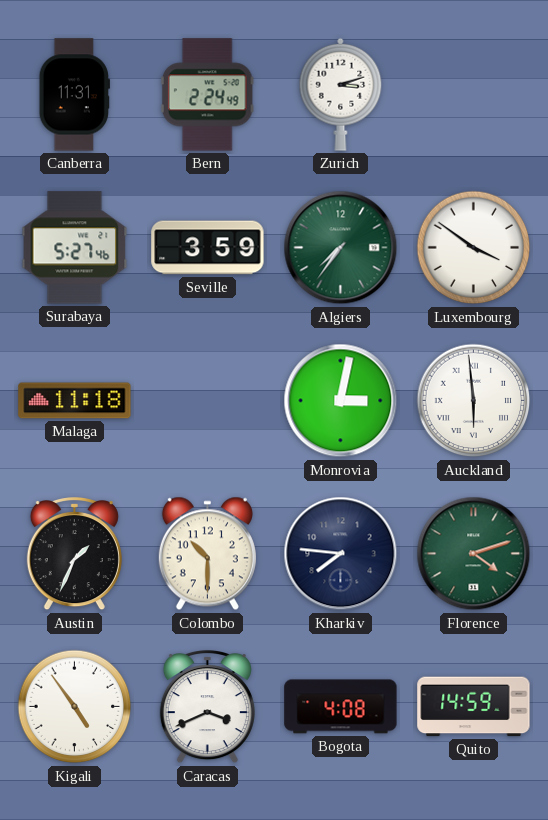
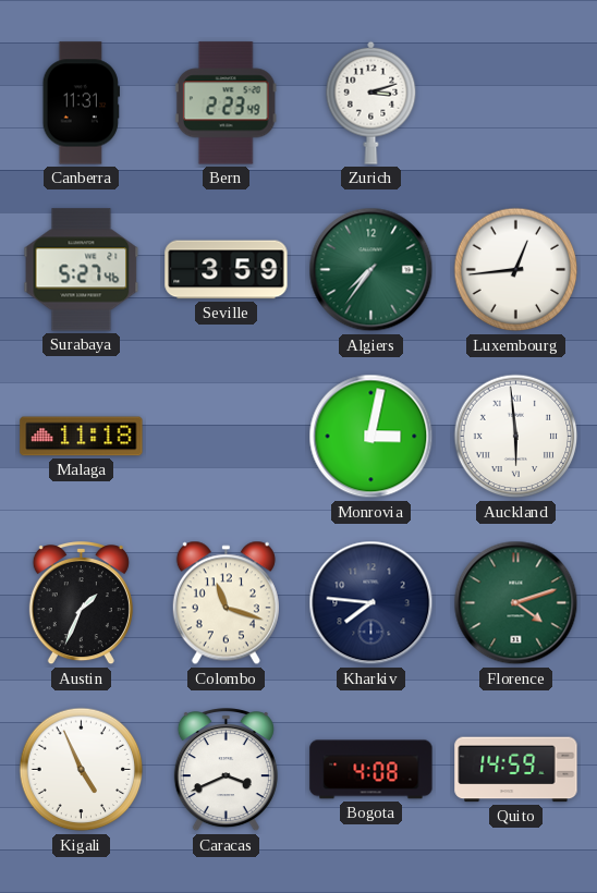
Bern: 2:24 -> 2:23
Luxembourg: 3:51 -> 12:44
Colombo: 10:30 -> 11:18
Kigali: 4:54 -> 4:56
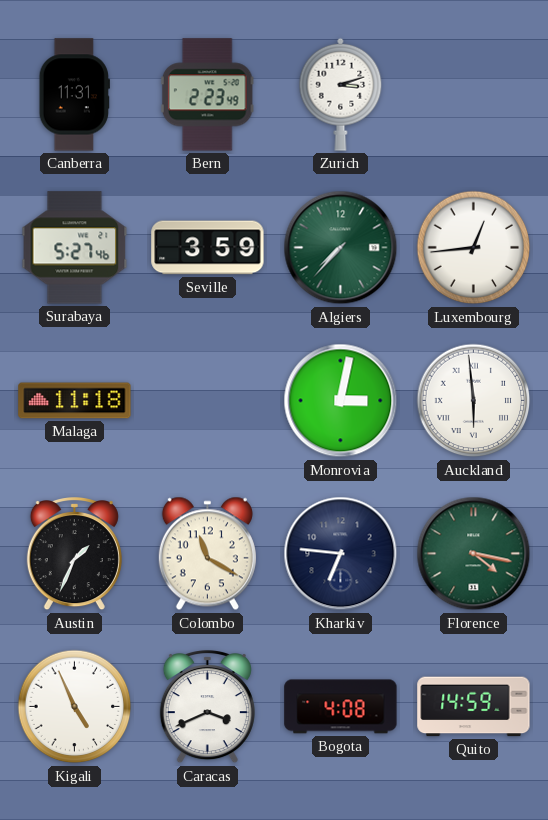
Algiers: 7:36 -> 7:37
Colombo: 11:18 -> 11:20
Kharkiv: 7:46 -> 6:46
Florence: 4:12 -> 4:17
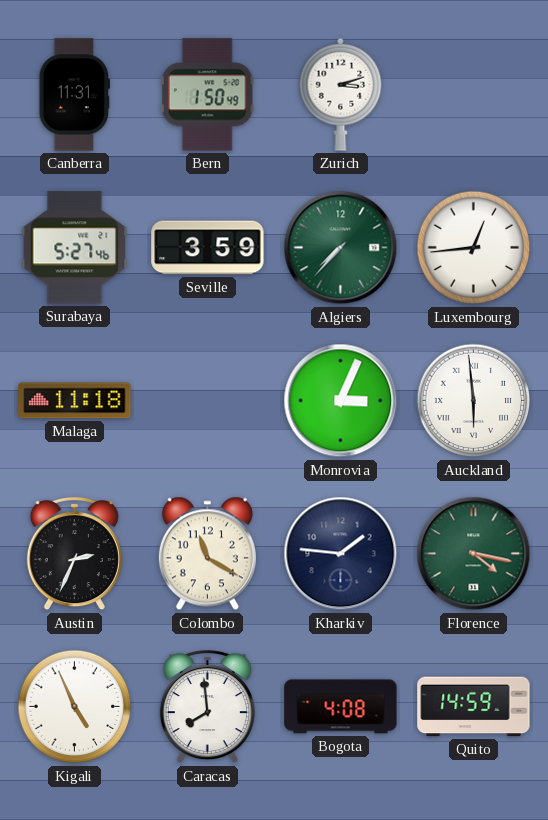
Bern: 2:23 -> 1:50
Monrovia: 3:02 -> 3:04
Austin: 1:34 -> 2:34
Kharkiv: 6:46 -> 1:46
Caracas: 3:41 -> 7:59
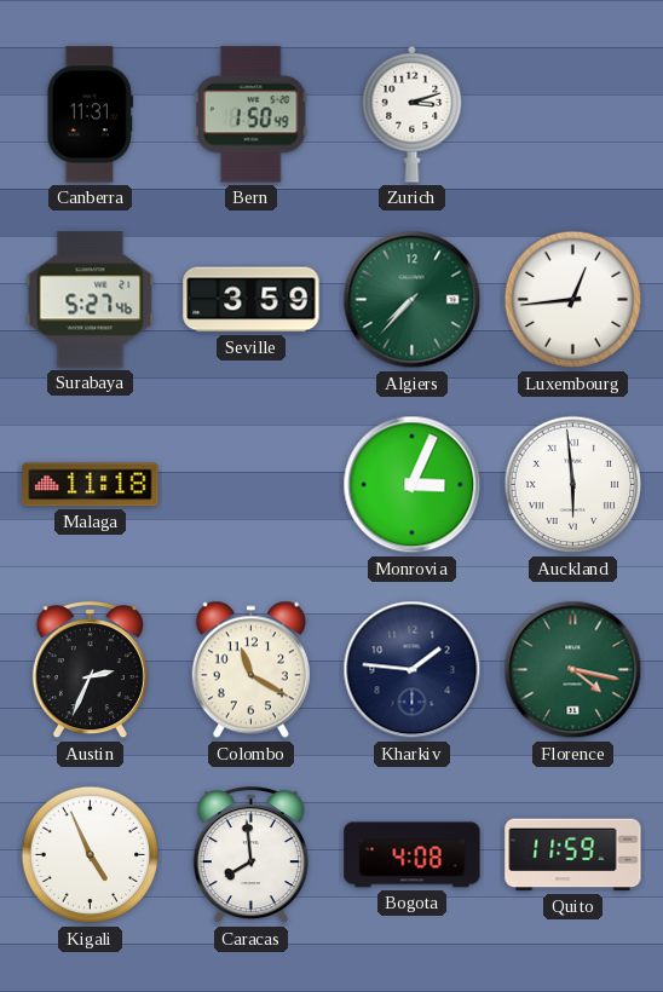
Quito: 14:59 -> 11:59
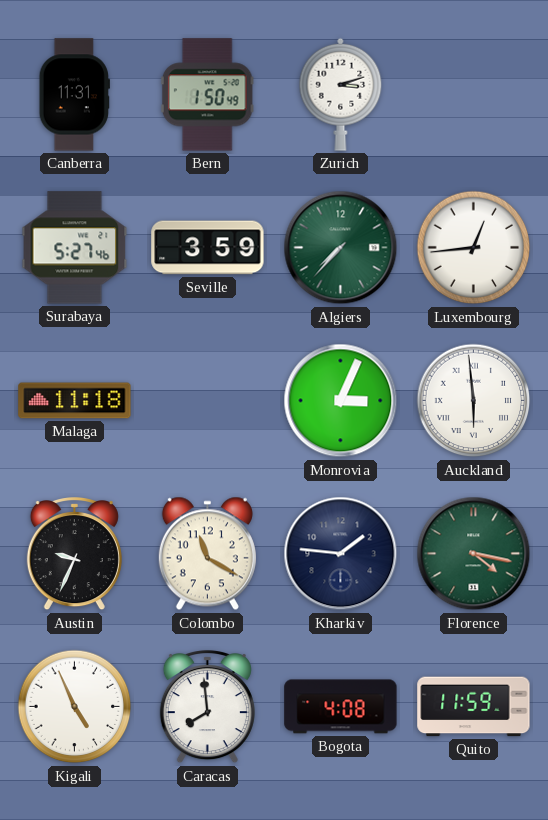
Austin: 2:34 -> 9:34
